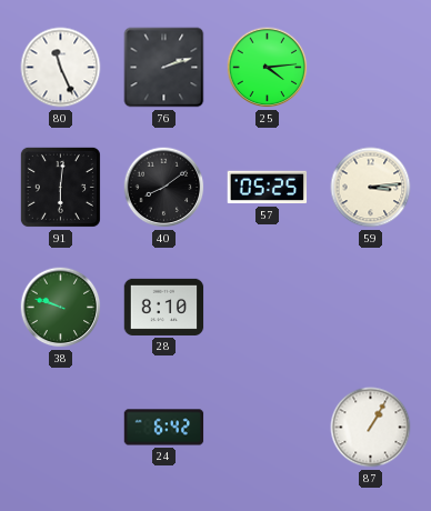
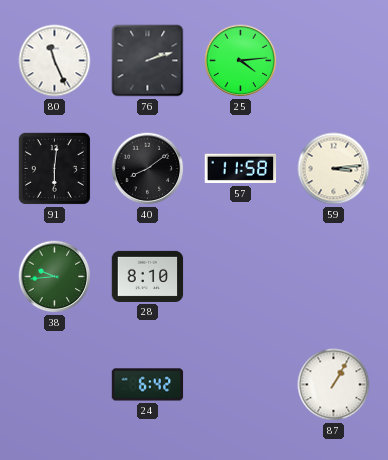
57: 05:25 -> 11:58
38: 9:48 -> 9:44
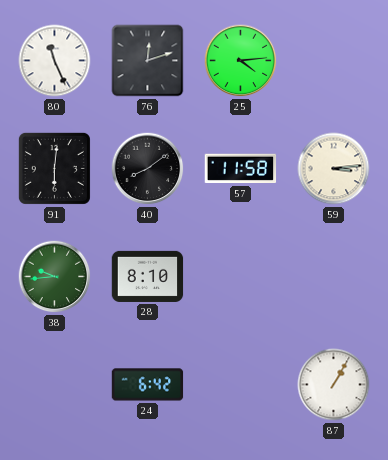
76: 2:12 -> 12:12
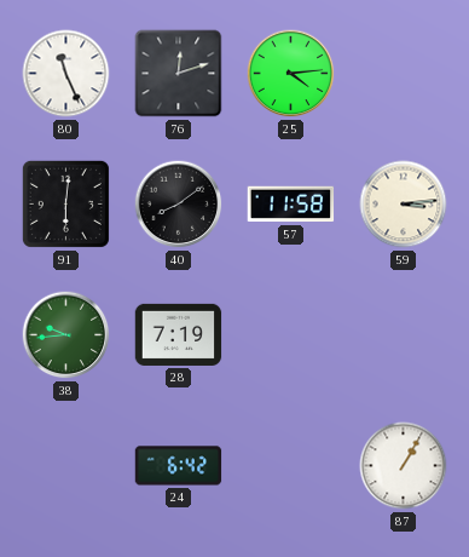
28: 8:10 -> 7:19
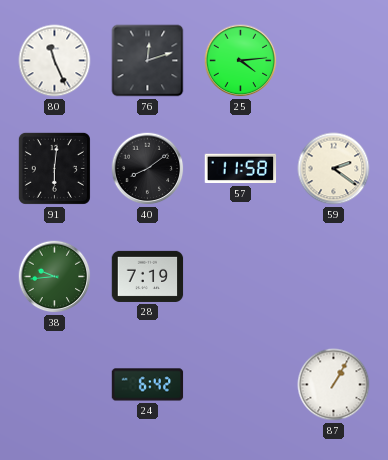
59: 3:14 -> 2:21
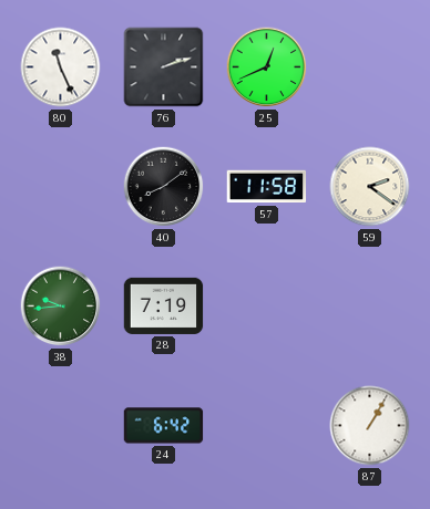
76: 12:12 -> 2:12
25: 4:14 -> 12:41
91: 6:01 -> none
